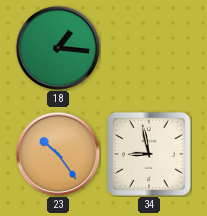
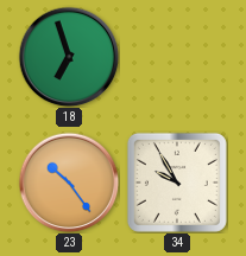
18: 1:16 -> 6:57
34: 8:58 -> 9:55
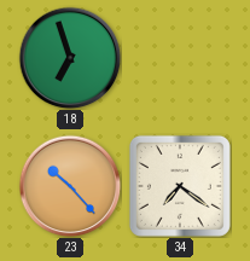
23: 10:24 -> 10:23
34: 9:55 -> 7:21
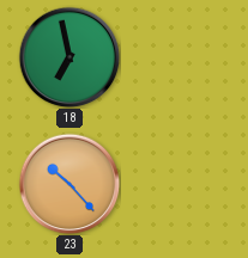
18: 6:57 -> 6:58
34: 7:21 -> none
